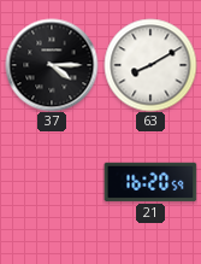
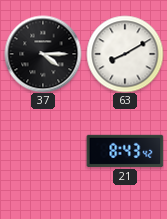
21: 16:20 -> 8:43
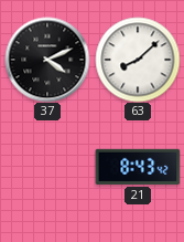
37: 4:15 -> 4:11
63: 8:10 -> 8:08
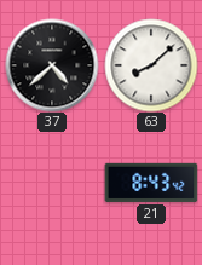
37: 4:11 -> 4:38
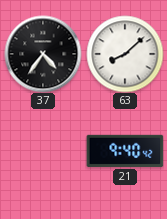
37: 4:38 -> 4:36
21: 8:43 -> 9:40
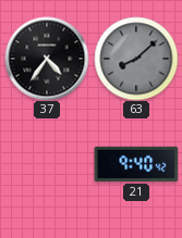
63 dial: white -> grey
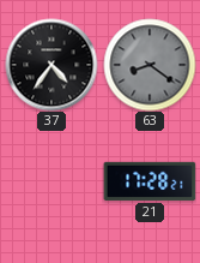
63: 8:08 -> 8:21
21: 9:40 -> 17:28
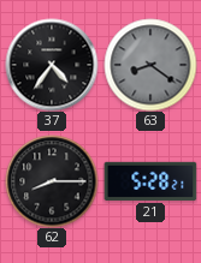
62: none -> 8:15
21: 17:28 -> 5:28
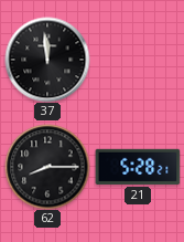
37: 4:36 -> 11:59
63: 8:21 -> none
